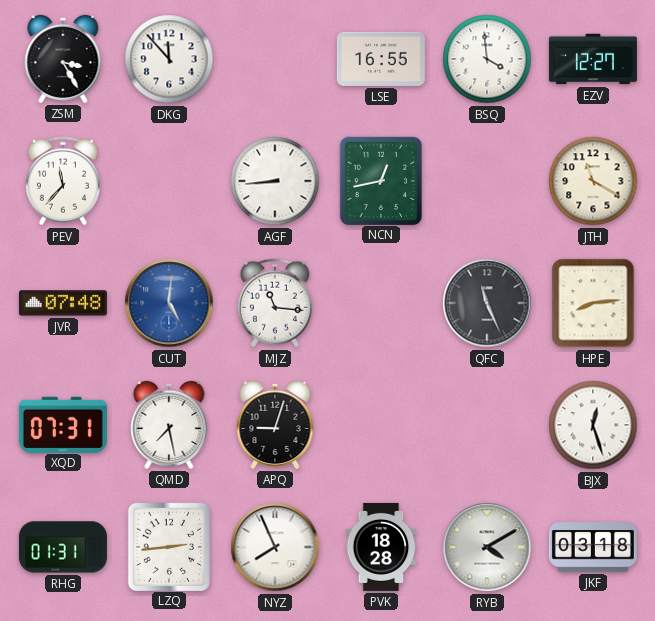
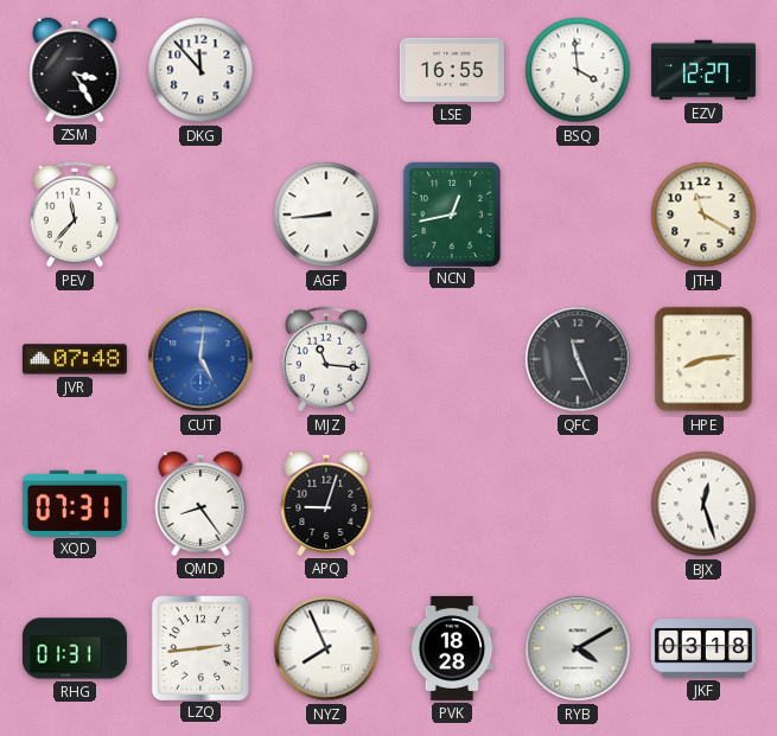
QMD: 7:28 -> 8:24
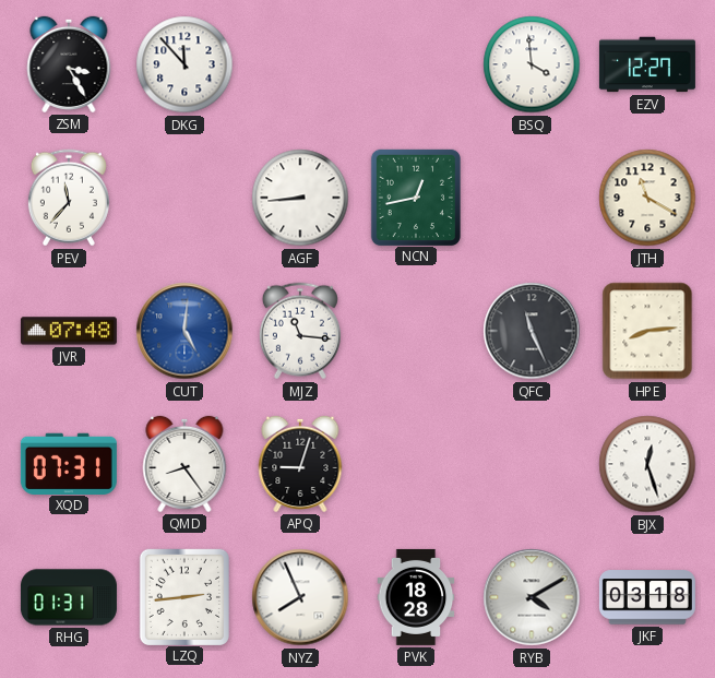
LSE: 16:55 -> none
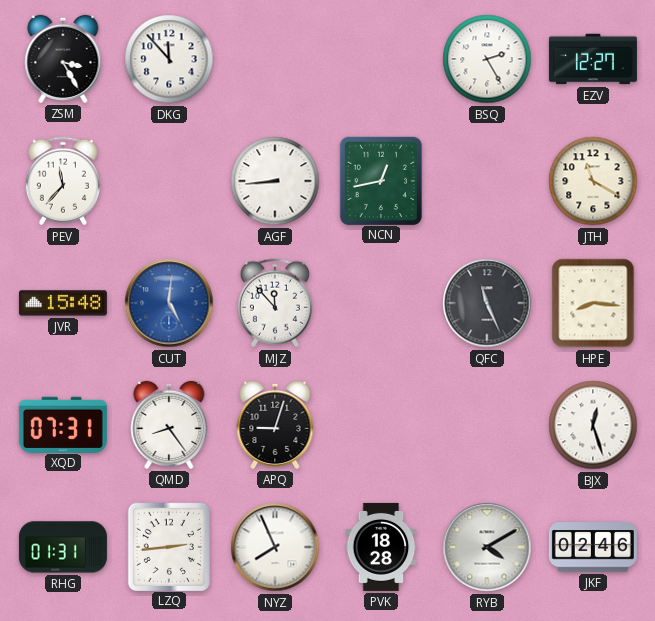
BSQ: 3:59 -> 2:25
JVR: 07:48 -> 15:48
MJZ: 11:16 -> 11:53
HPE: 8:14 -> 8:16
JKF: 03:18 -> 02:46
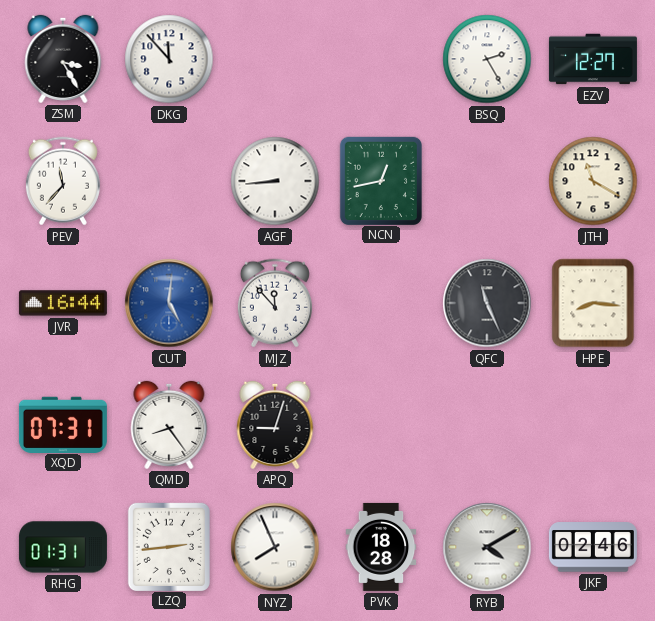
JVR: 15:48 -> 16:44
BJX: 12:27 -> none
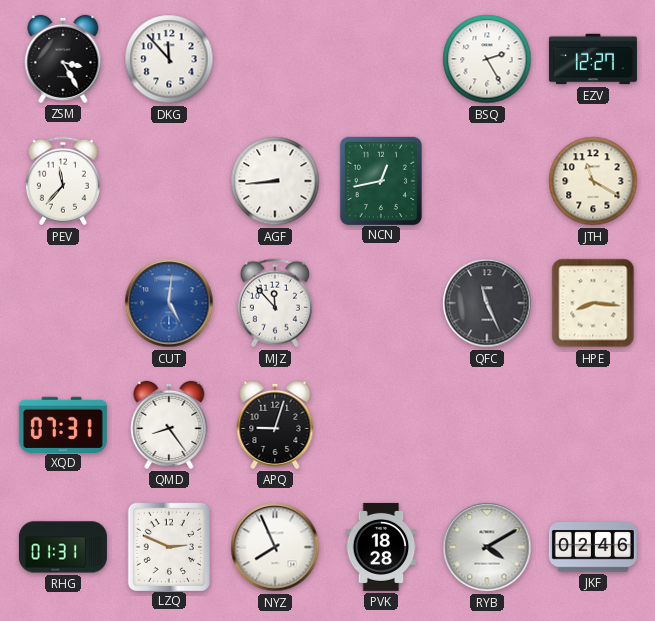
JVR: 16:44 -> none
LZQ: 2:44 -> 2:49
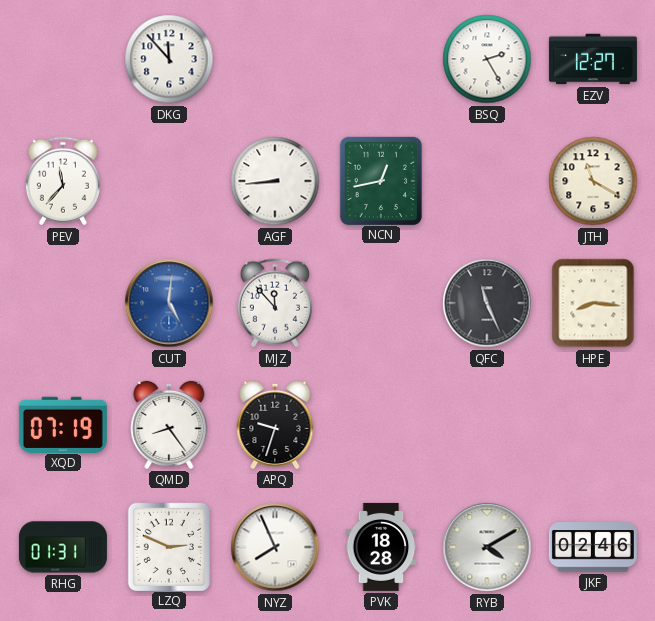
ZSM: 3:25 -> none
XQD: 07:31 -> 07:19
APQ: 9:03 -> 9:33
